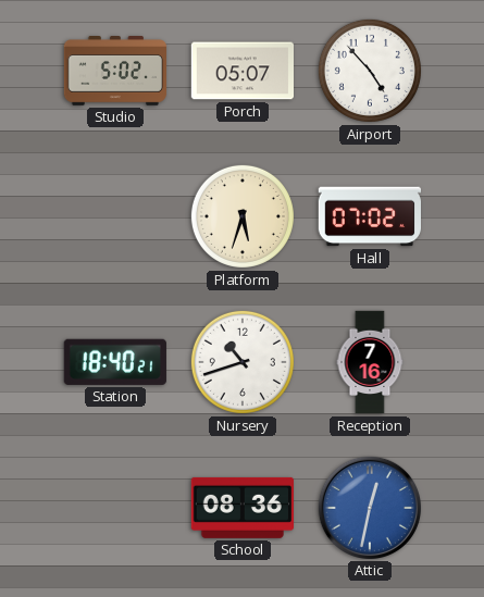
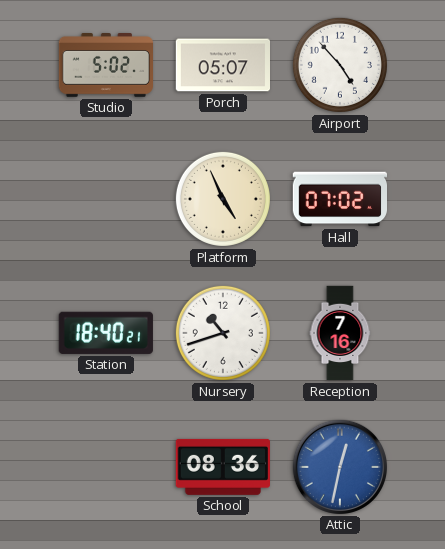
Platform: 5:33 -> 4:56
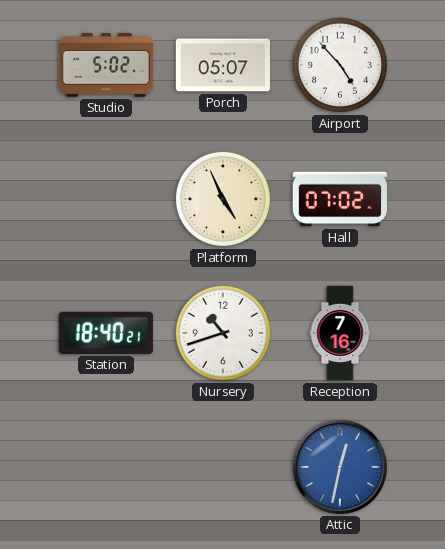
School: 08:36 -> none
